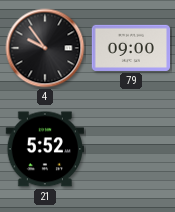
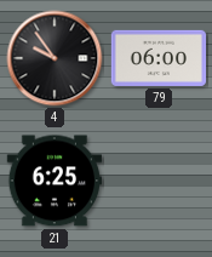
79: 09:00 -> 06:00
21: 5:52 -> 6:25
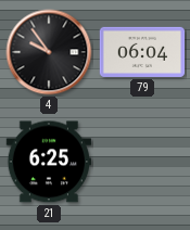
79: 06:00 -> 06:04
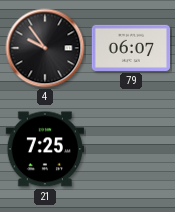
79: 06:04 -> 06:07
21: 6:25 -> 7:25
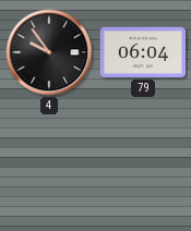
79: 06:07 -> 06:04
21: 7:25 -> none
